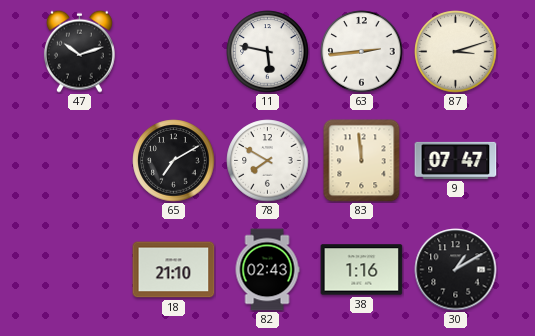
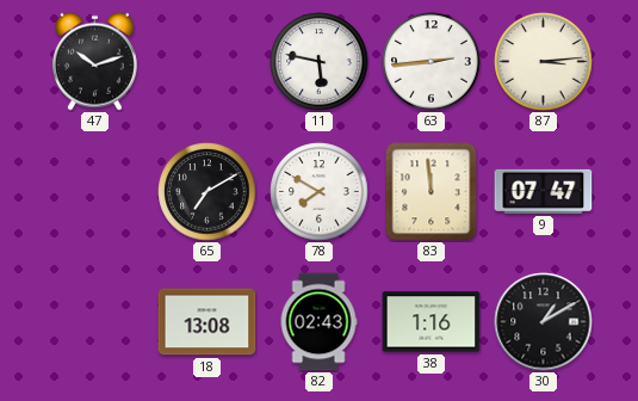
87: 3:12 -> 3:14
18: 21:10 -> 13:08
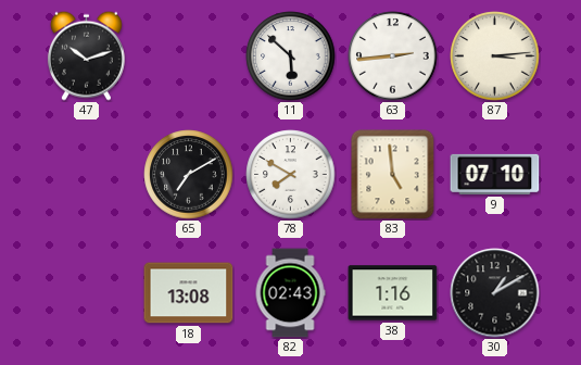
11: 5:47 -> 5:52
83: 11:59 -> 4:59
9: 07:47 -> 07:10
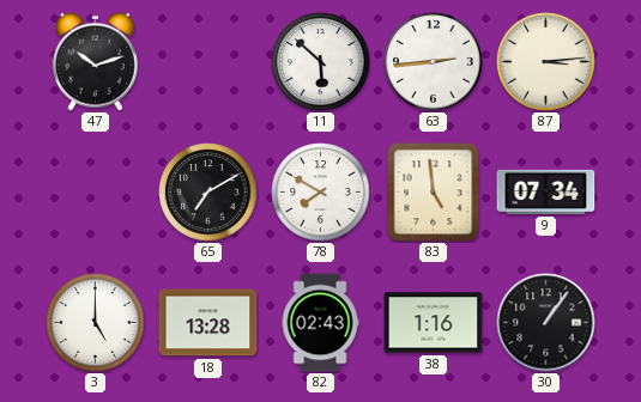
9: 07:10 -> 07:34
3: none -> 5:00
18: 13:08 -> 13:28
30: 1:10 -> 1:06
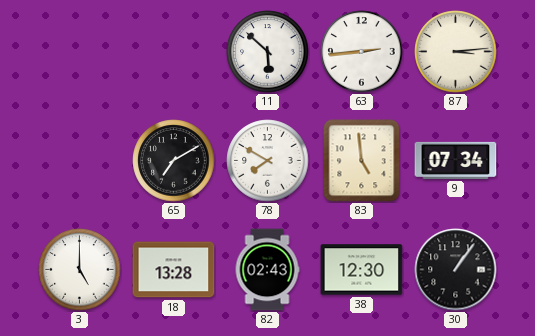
47: 10:12 -> none
38: 1:16 -> 12:30
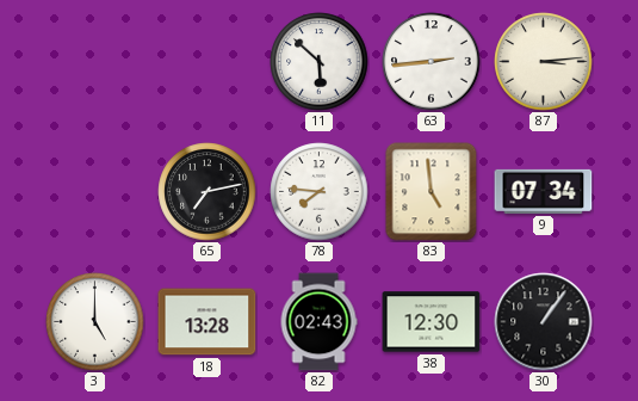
65: 7:10 -> 7:13
78: 7:50 -> 7:46
